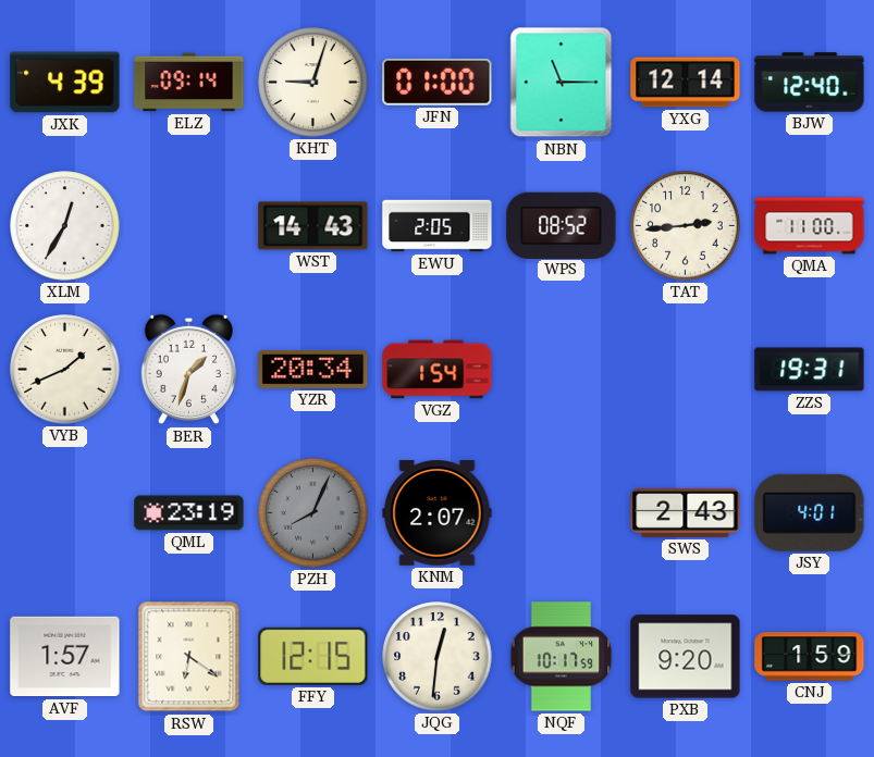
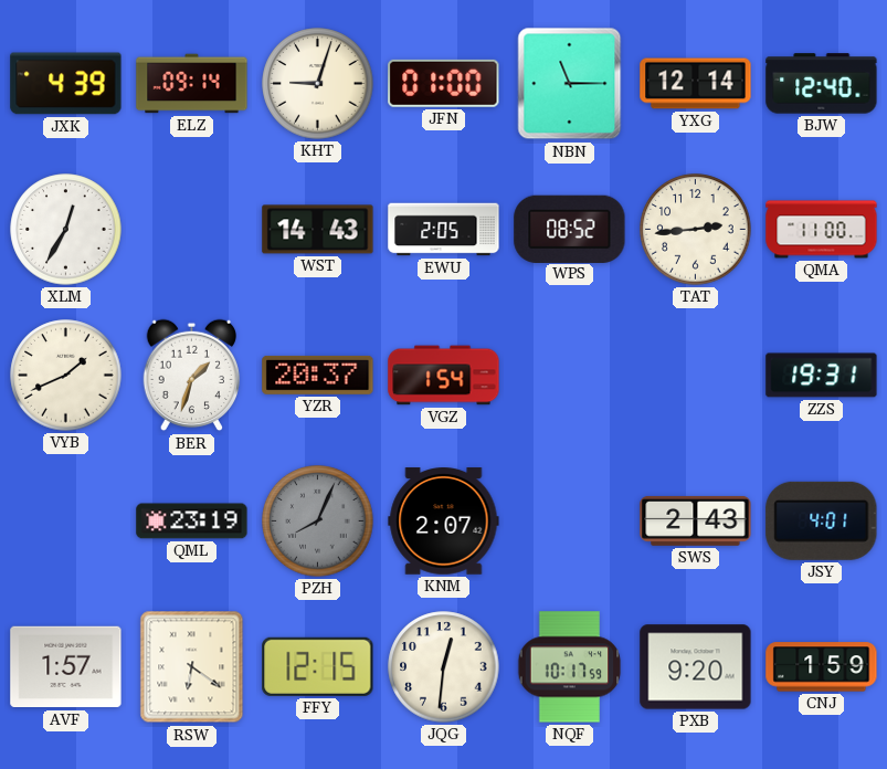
YZR: 20:34 -> 20:37
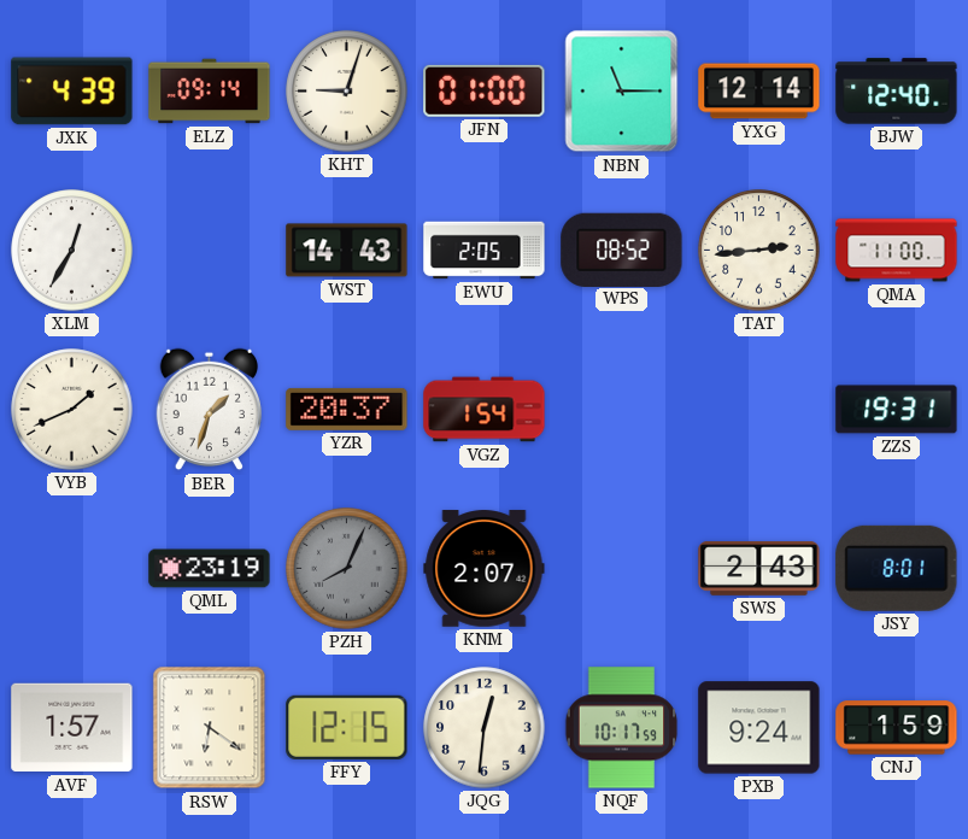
JSY: 4:01 -> 8:01
PXB: 9:20 -> 9:24
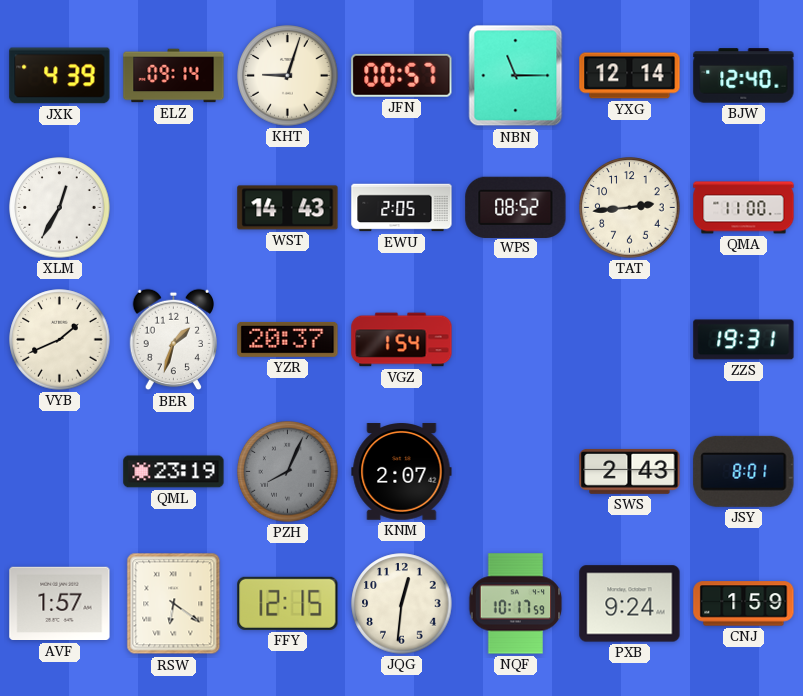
JFN: 01:00 -> 00:57
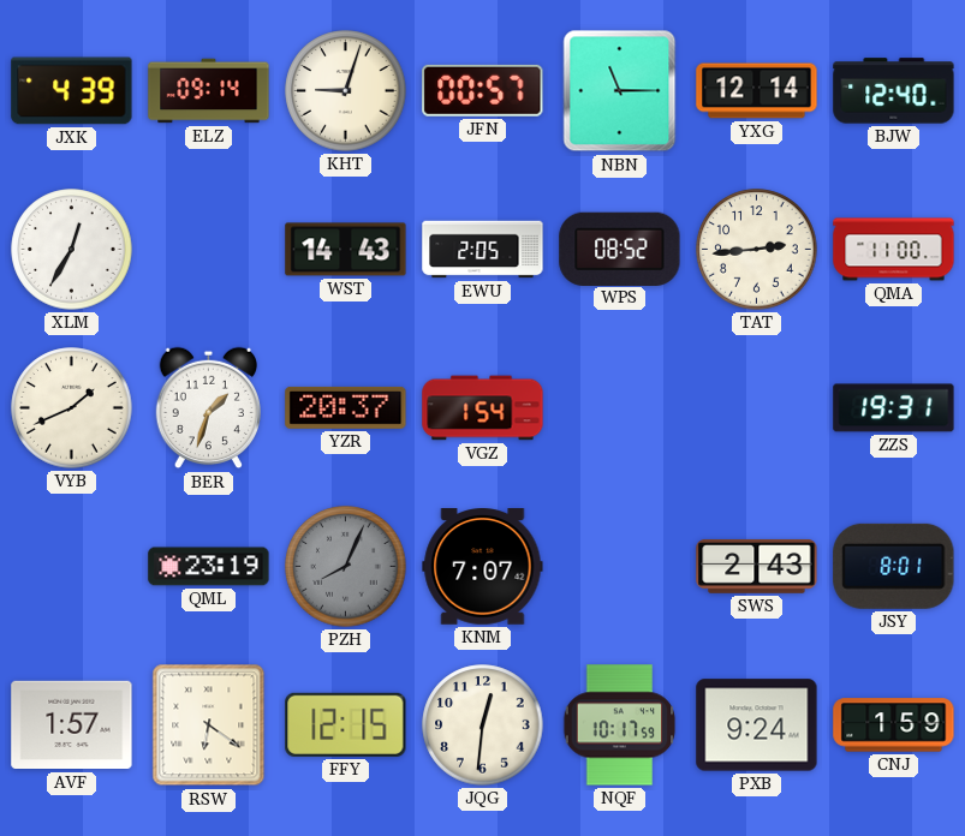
KNM: 2:07 -> 7:07
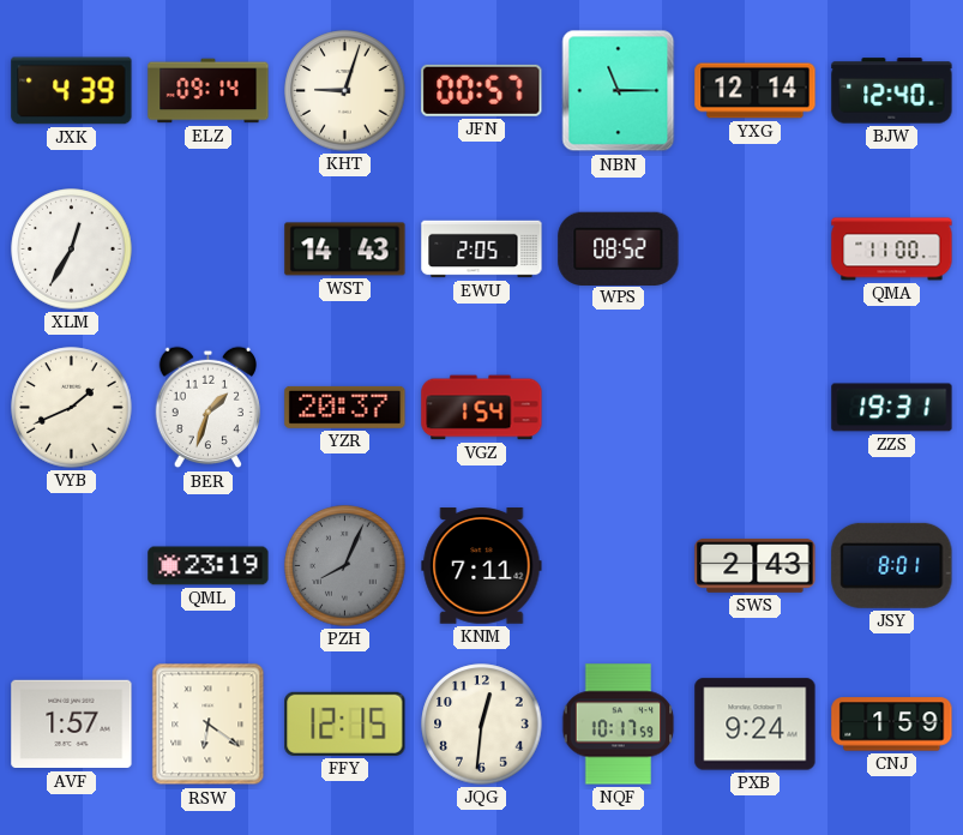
TAT: 2:44 -> none
KNM: 7:07 -> 7:11
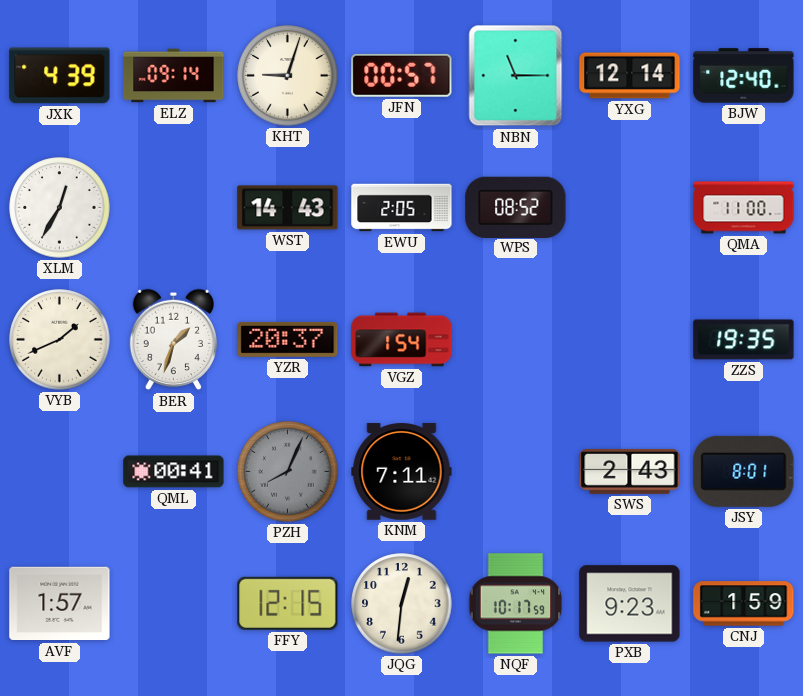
ZZS: 19:31 -> 19:35
QML: 23:19 -> 00:41
RSW: 6:21 -> none
PXB: 9:24 -> 9:23
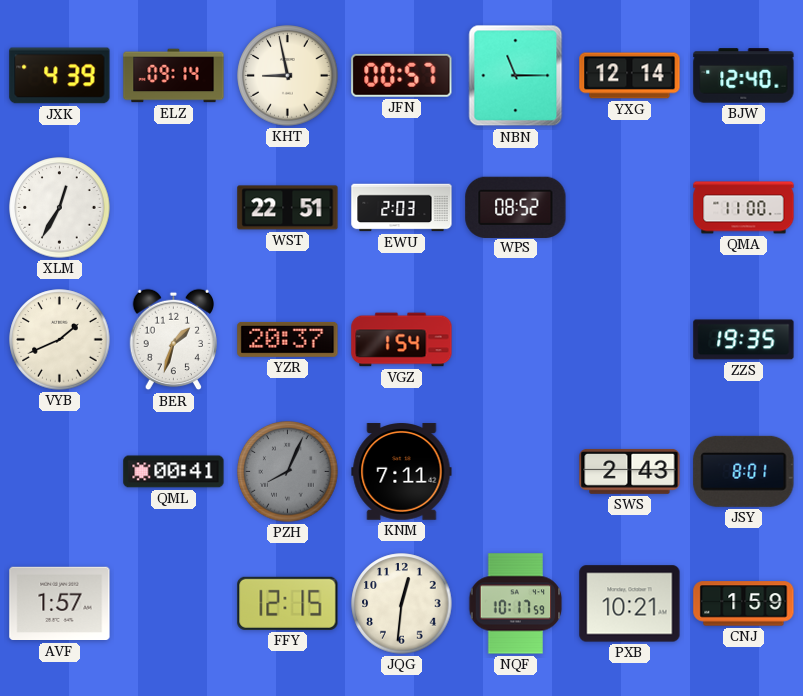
KHT: 9:03 -> 8:58
WST: 14:43 -> 22:51
EWU: 2:05 -> 2:03
PXB: 9:23 -> 10:21
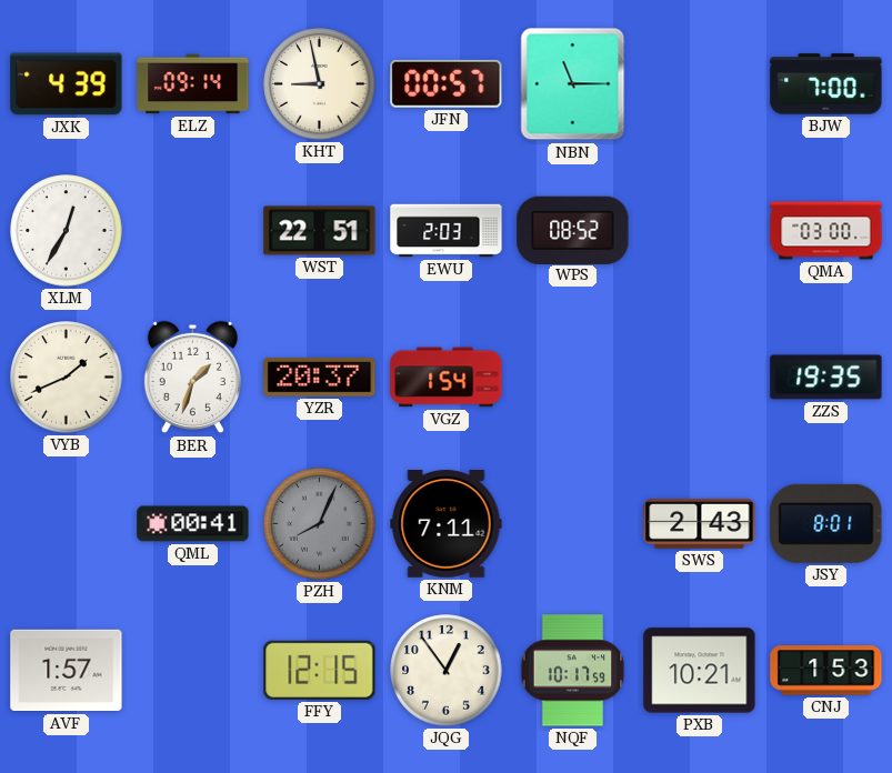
YXG: 12:14 -> none
BJW: 12:40 -> 7:00
QMA: 11:00 -> 03:00
JQG: 12:31 -> 12:54
CNJ: 1:59 -> 1:53
